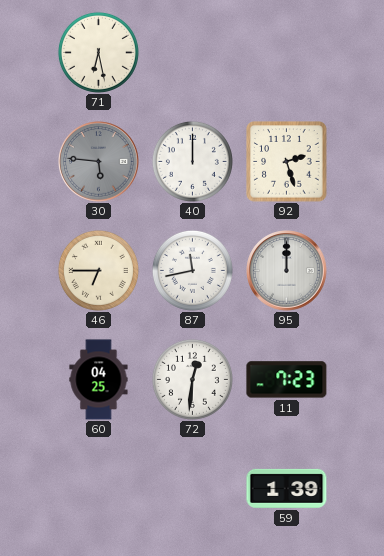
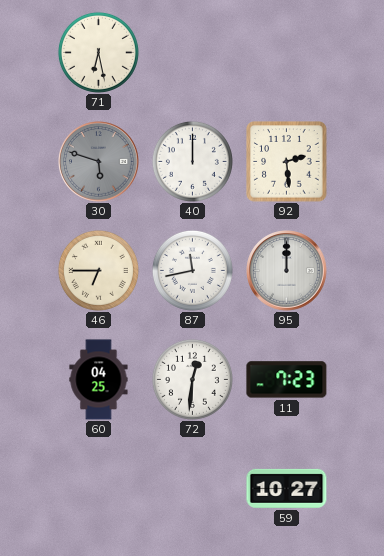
30: 5:46 -> 5:48
92: 2:27 -> 2:29
59: 1:39 -> 10:27
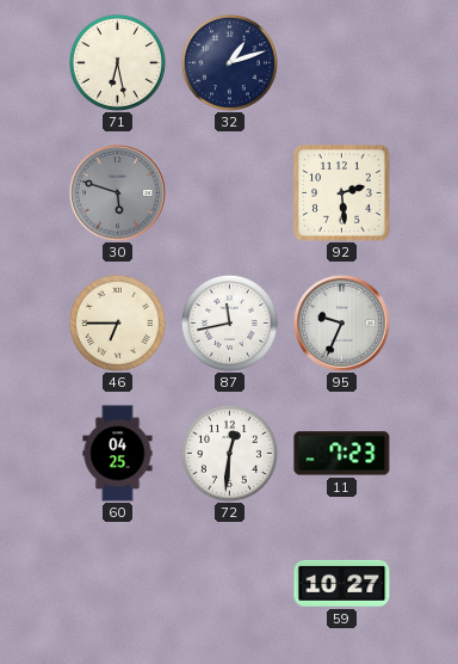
32: none -> 1:12
40: 12:00 -> none
95: 12:00 -> 9:34
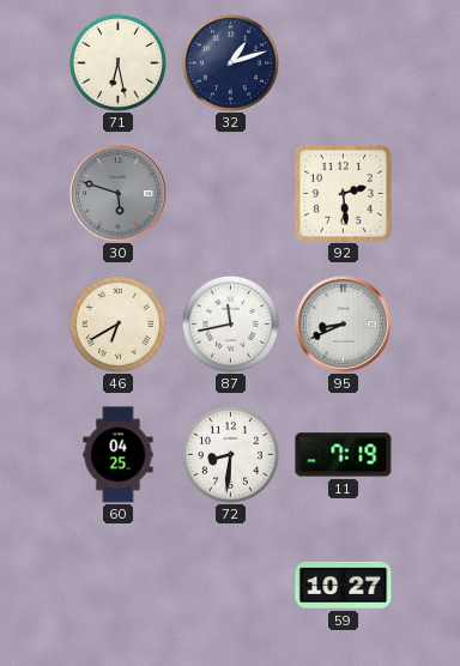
46: 6:45 -> 6:40
95: 9:34 -> 8:41
72: 12:31 -> 8:31
11: 7:23 -> 7:19
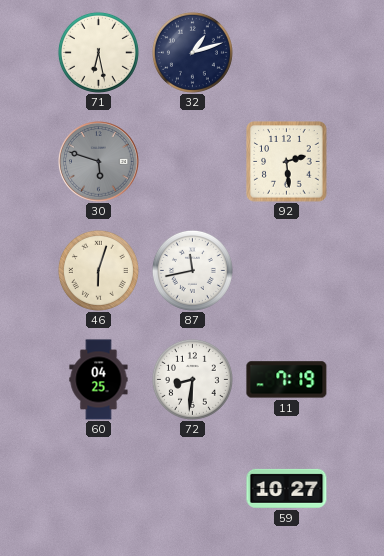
46: 6:40 -> 6:03
95: 8:41 -> none
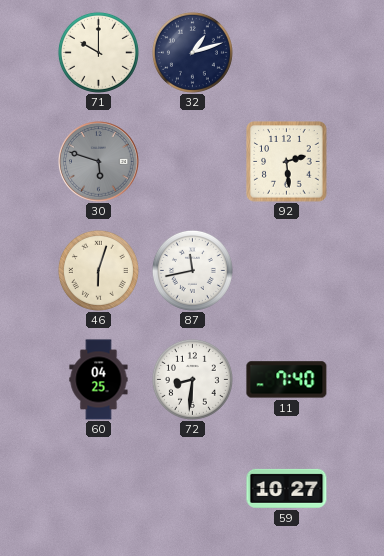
71: 6:28 -> 10:00
11: 7:19 -> 7:40
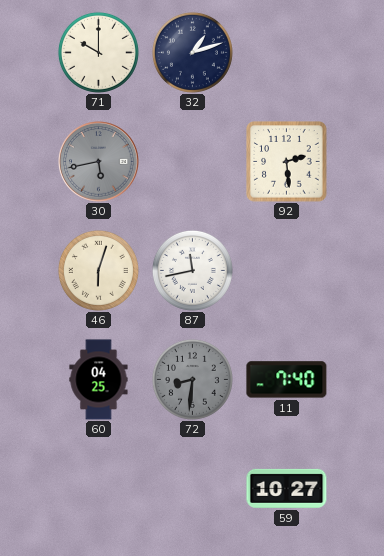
30: 5:48 -> 5:43
72 dial: white -> grey
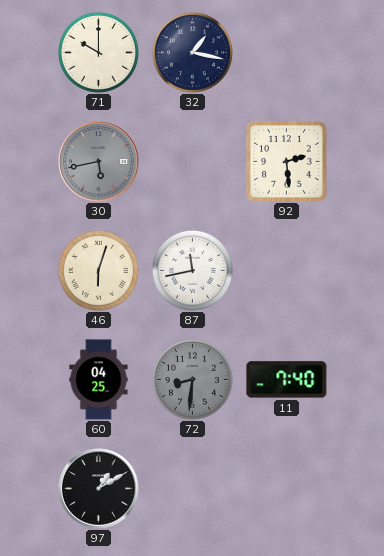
32: 1:12 -> 1:17
97: none -> 1:10
59: 10:27 -> none
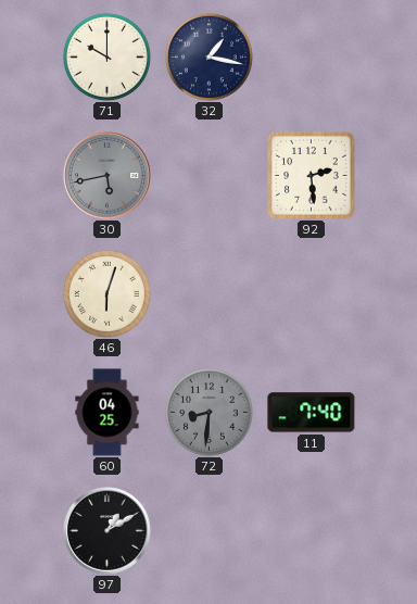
87: 11:43 -> none
